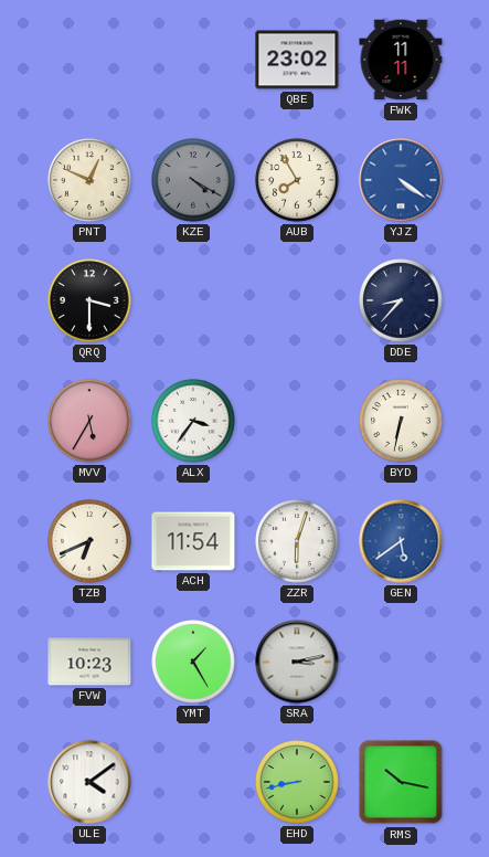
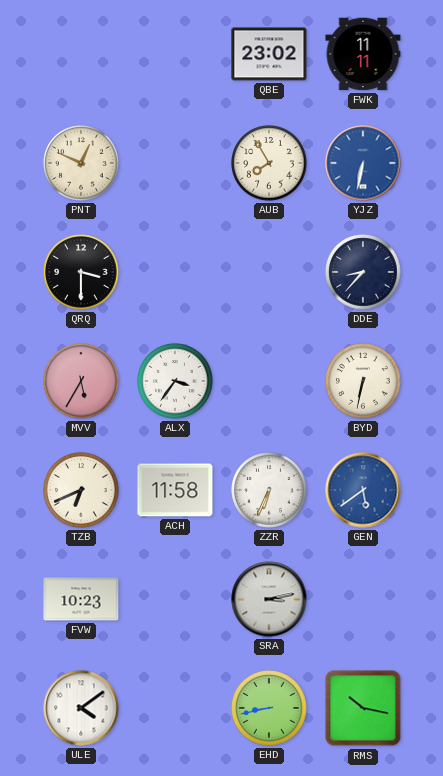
KZE: 4:20 -> none
YJZ: 4:21 -> 6:32
ACH: 11:54 -> 11:58
ZZR: 6:03 -> 6:34
YMT: 1:25 -> none
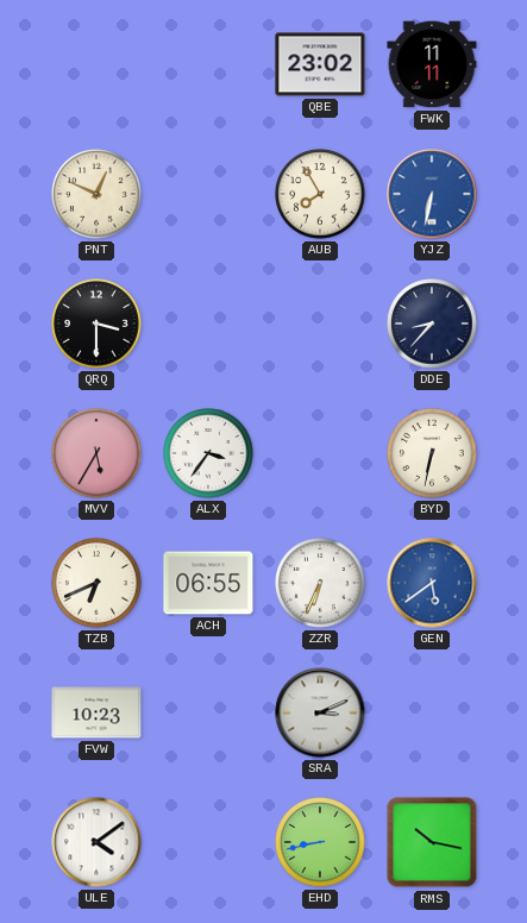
ACH: 11:58 -> 06:55
SRA: 3:13 -> 3:11
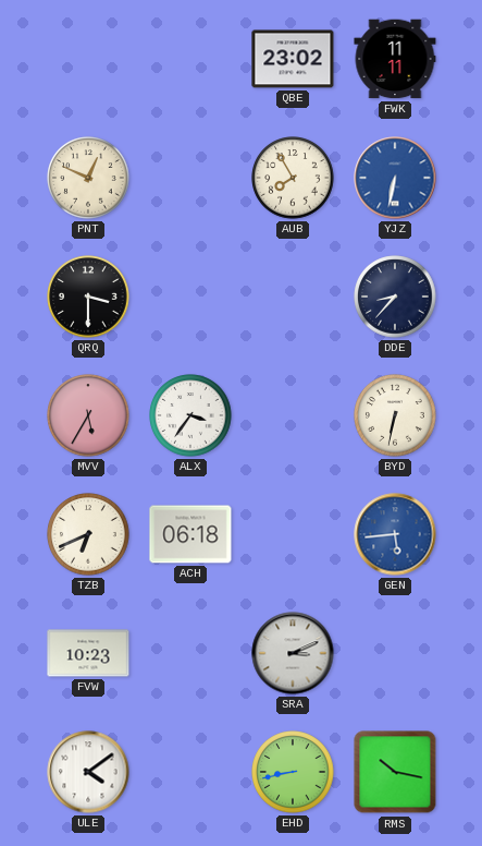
ACH: 06:55 -> 06:18
ZZR: 6:34 -> none
GEN: 5:39 -> 5:44
